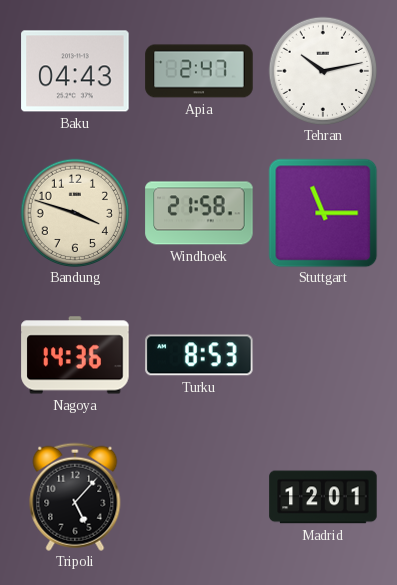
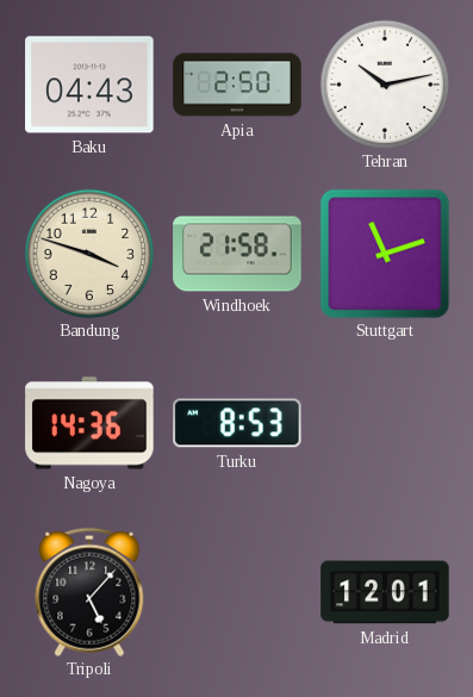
Apia: 2:47 -> 2:50
Stuttgart: 11:15 -> 11:12
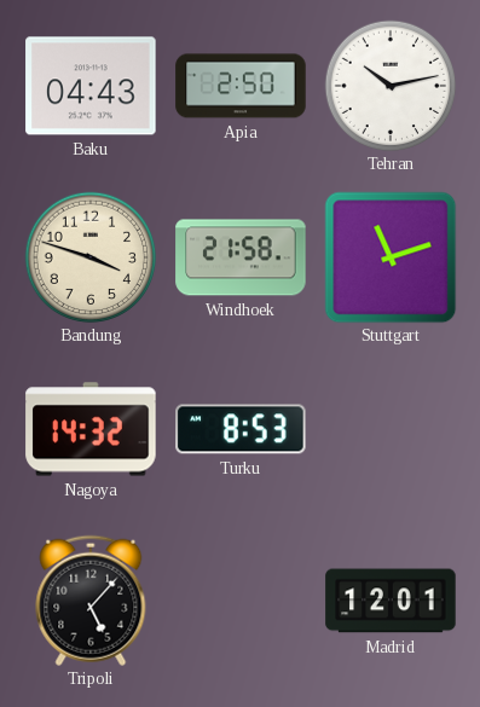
Nagoya: 14:36 -> 14:32
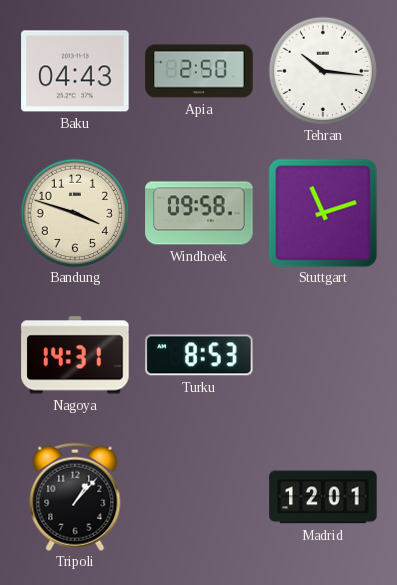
Tehran: 10:13 -> 10:16
Windhoek: 21:58 -> 09:58
Nagoya: 14:32 -> 14:31
Tripoli: 5:07 -> 1:07
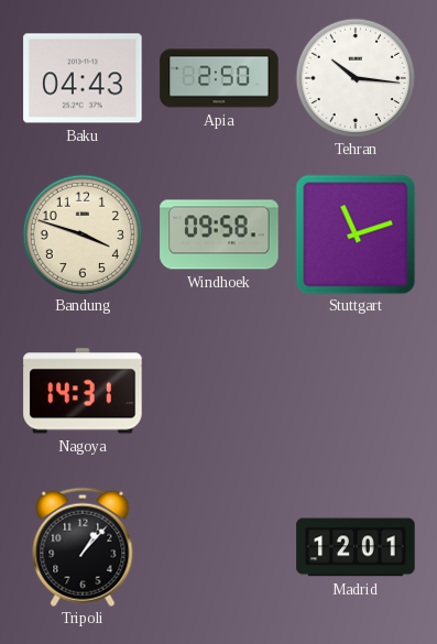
Turku: 8:53 -> none
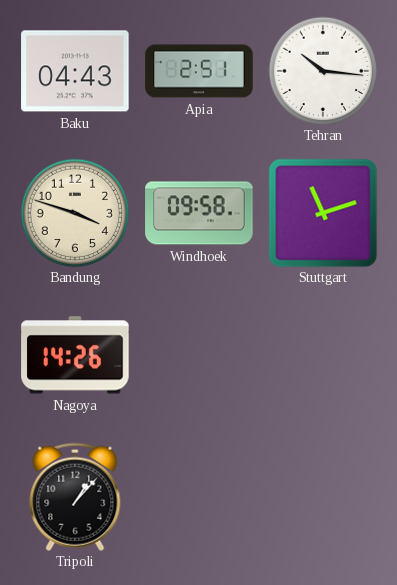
Apia: 2:50 -> 2:51
Nagoya: 14:31 -> 14:26
Madrid: 12:01 -> none
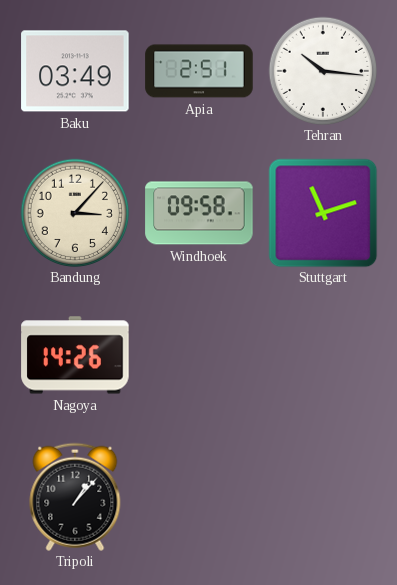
Baku: 04:43 -> 03:49
Bandung: 3:48 -> 3:07
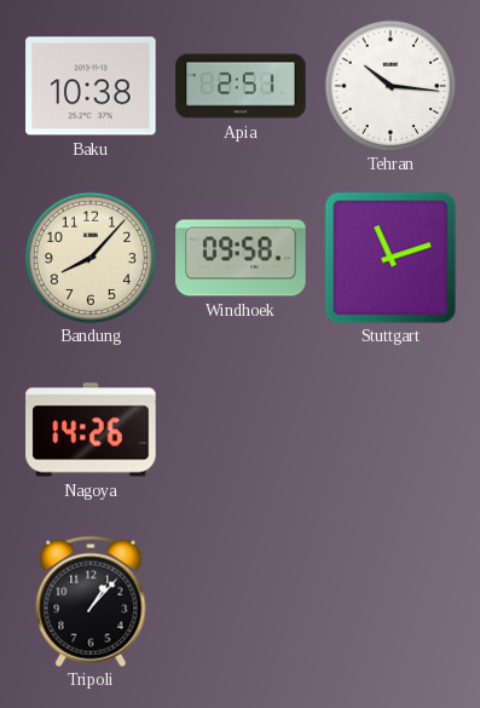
Baku: 03:49 -> 10:38
Bandung: 3:07 -> 8:07
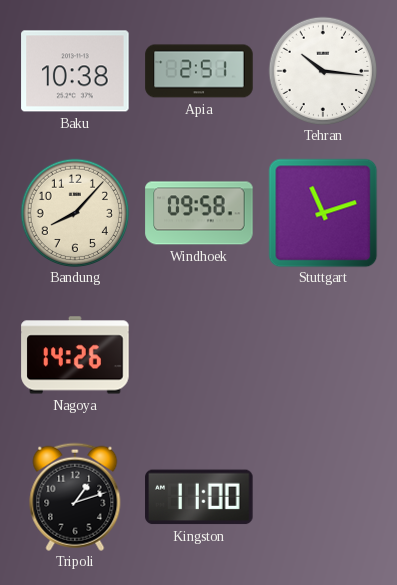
Tripoli: 1:07 -> 1:12
Kingston: none -> 11:00
